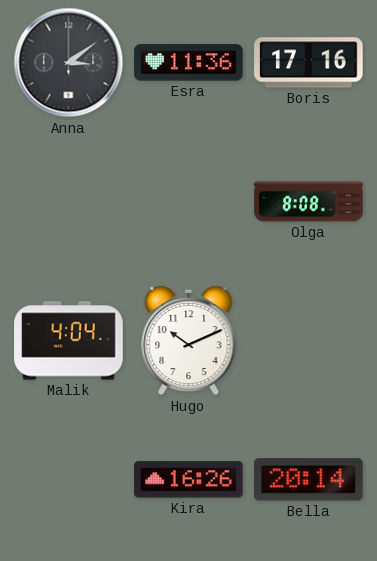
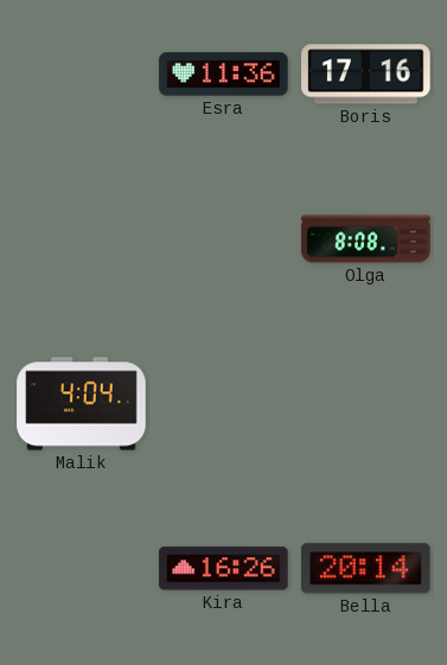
Anna: 3:09 -> none
Hugo: 10:11 -> none
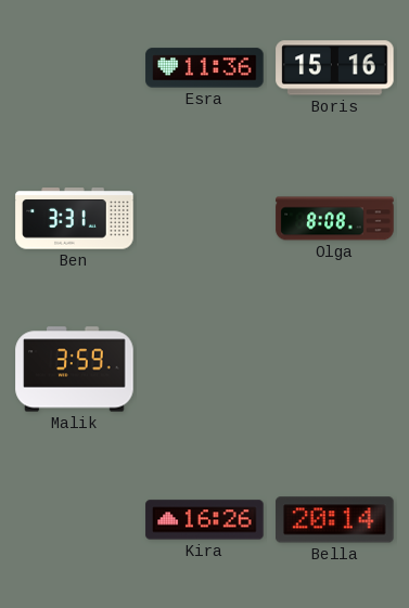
Boris: 17:16 -> 15:16
Ben: none -> 3:31
Malik: 4:04 -> 3:59
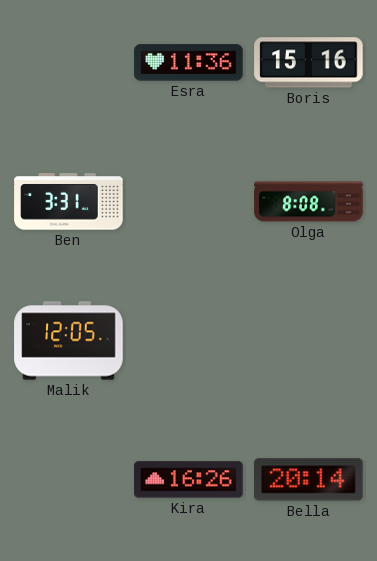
Malik: 3:59 -> 12:05
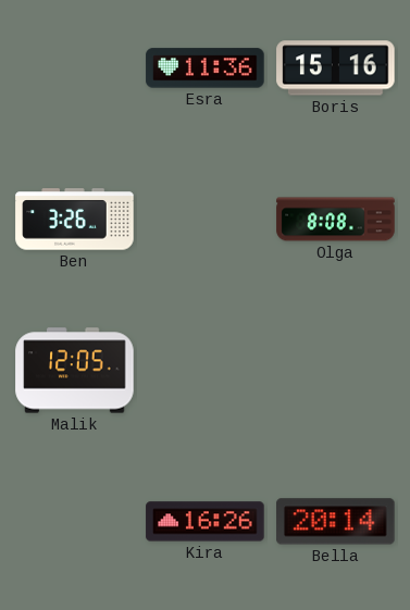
Ben: 3:31 -> 3:26
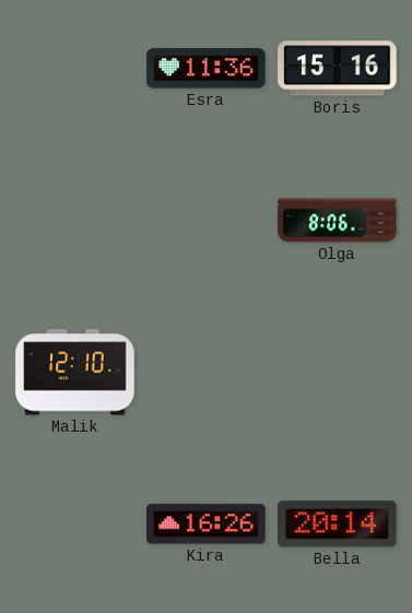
Ben: 3:26 -> none
Olga: 8:08 -> 8:06
Malik: 12:05 -> 12:10
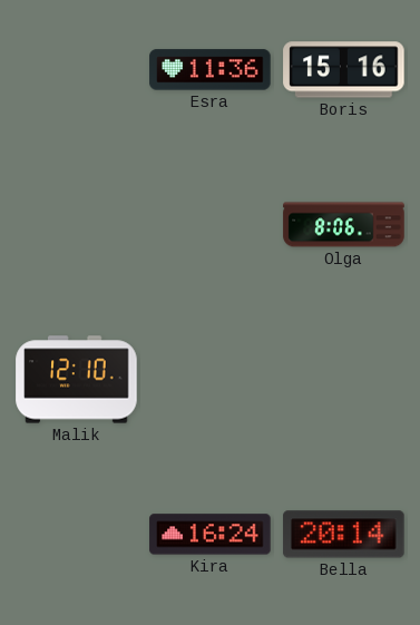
Kira: 16:26 -> 16:24
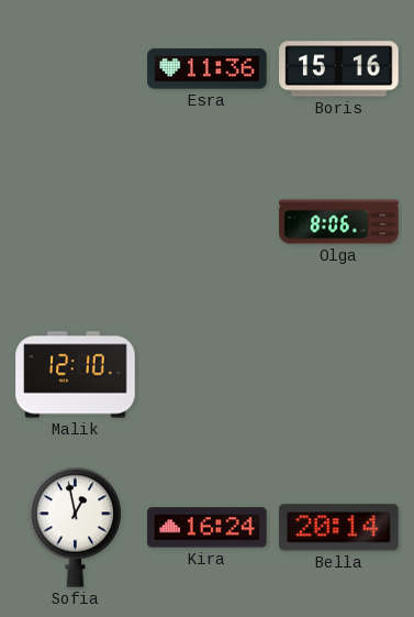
Sofia: none -> 12:58
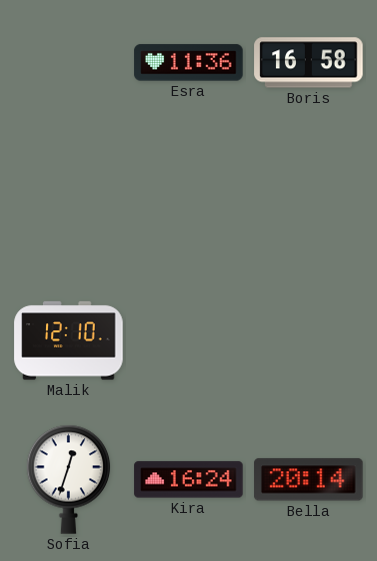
Boris: 15:16 -> 16:58
Olga: 8:06 -> none
Sofia: 12:58 -> 12:33
